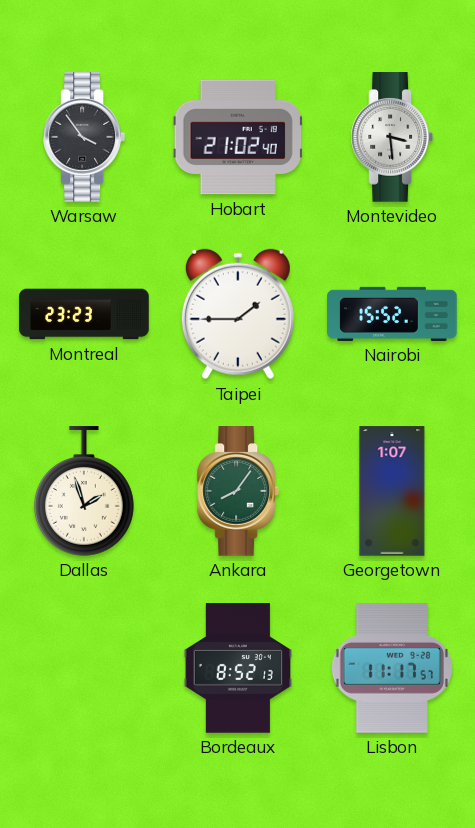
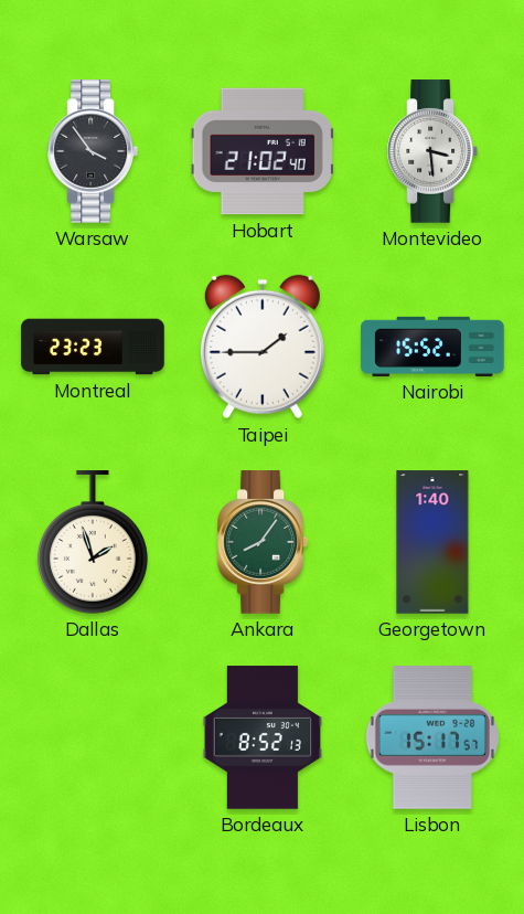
Georgetown: 1:07 -> 1:40
Lisbon: 11:17 -> 15:17
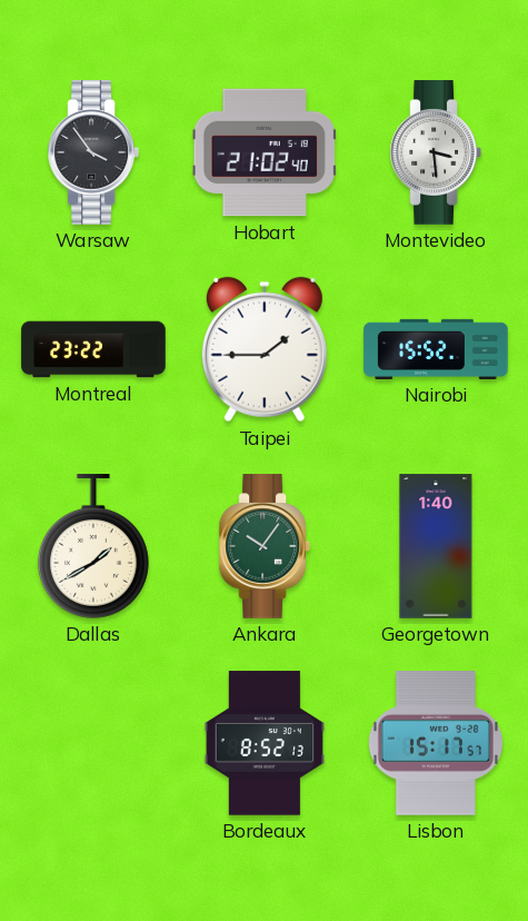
Montreal: 23:23 -> 23:22
Dallas: 1:57 -> 1:40
Ankara: 8:06 -> 10:06
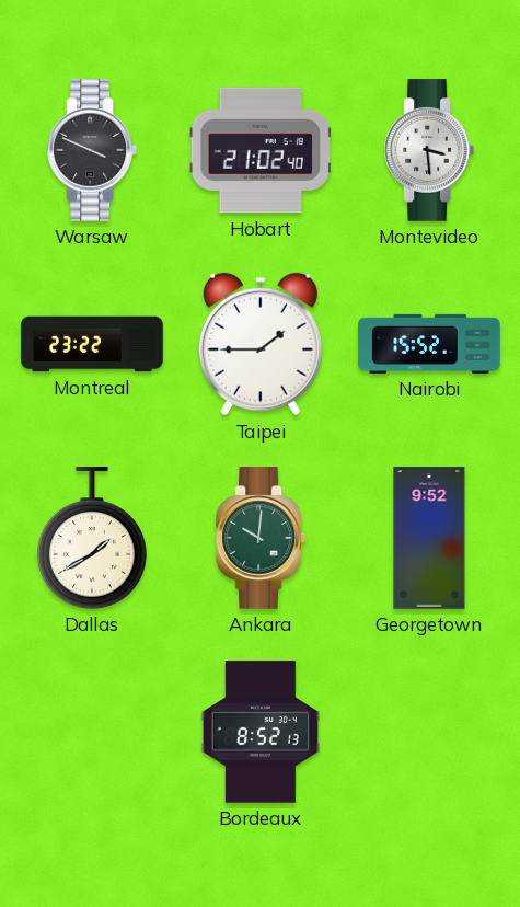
Warsaw: 3:54 -> 3:49
Ankara: 10:06 -> 10:01
Georgetown: 1:40 -> 9:52
Lisbon: 15:17 -> none
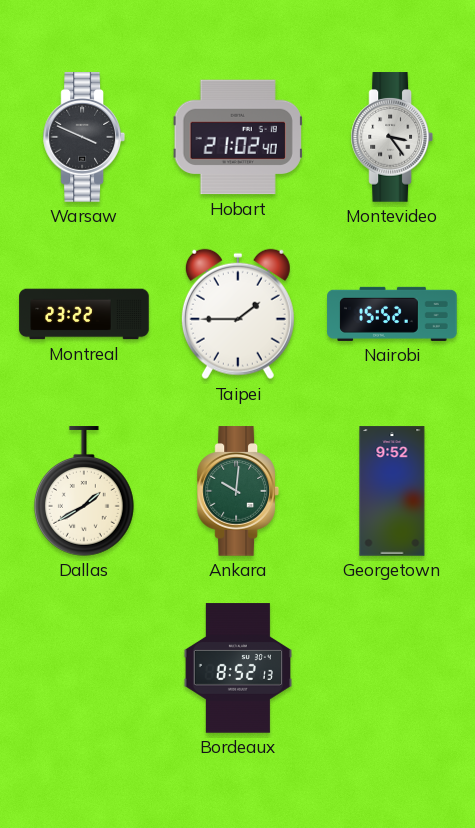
Montevideo: 3:29 -> 3:24
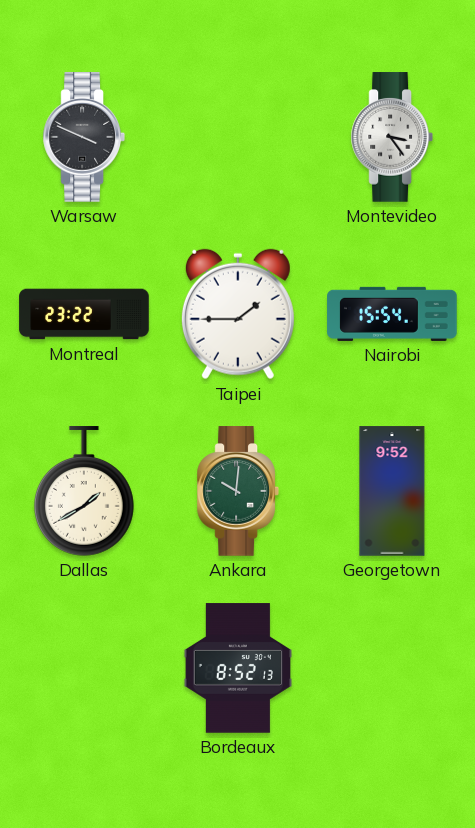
Hobart: 21:02 -> none
Nairobi: 15:52 -> 15:54
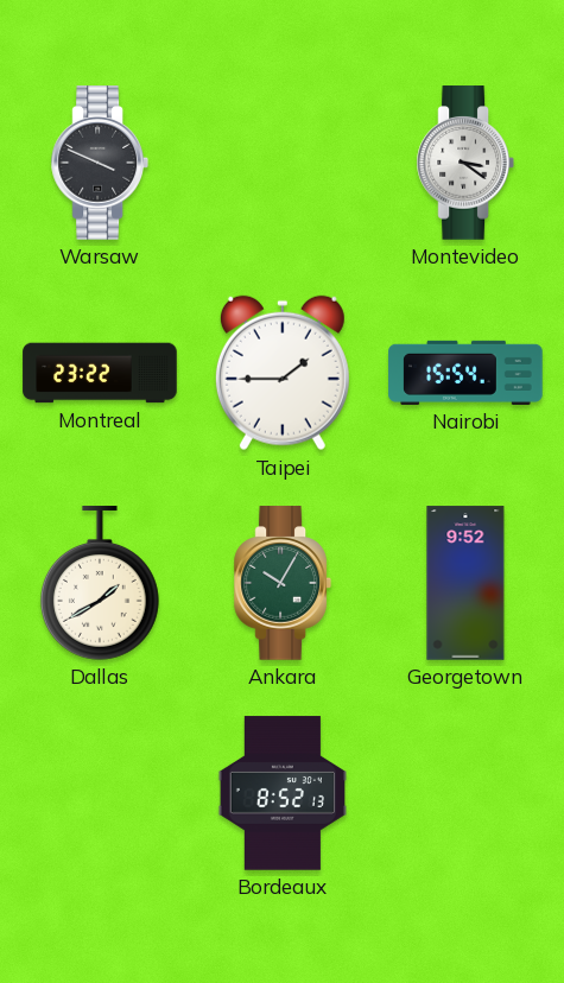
Montevideo: 3:24 -> 3:21
Ankara: 10:01 -> 10:05
